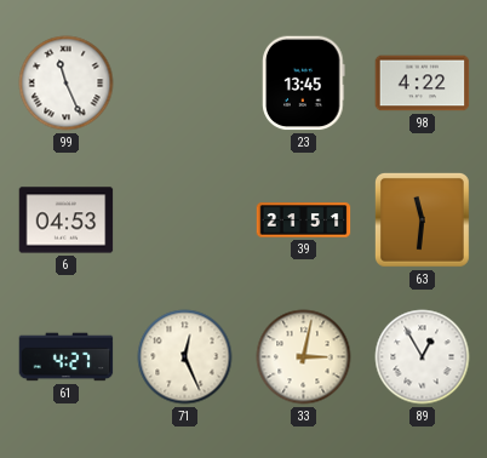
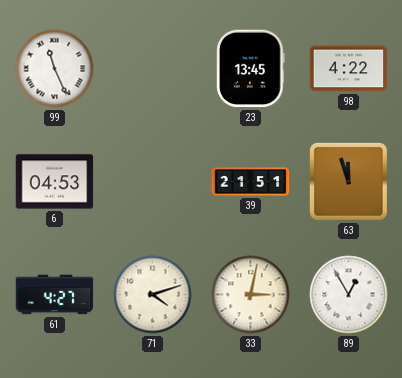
63: 11:31 -> 11:57
71: 12:26 -> 4:12
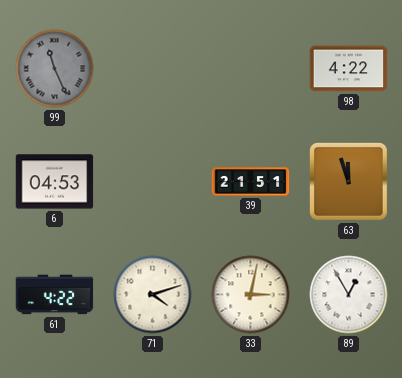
99 dial: white -> grey
23: 13:45 -> none
61: 4:27 -> 4:22
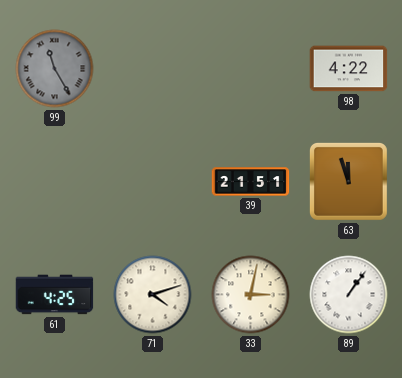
99: 11:26 -> 11:25
6: 04:53 -> none
61: 4:22 -> 4:25
89: 12:55 -> 1:06
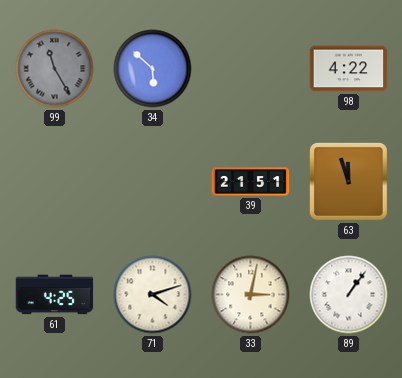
34: none -> 5:52
